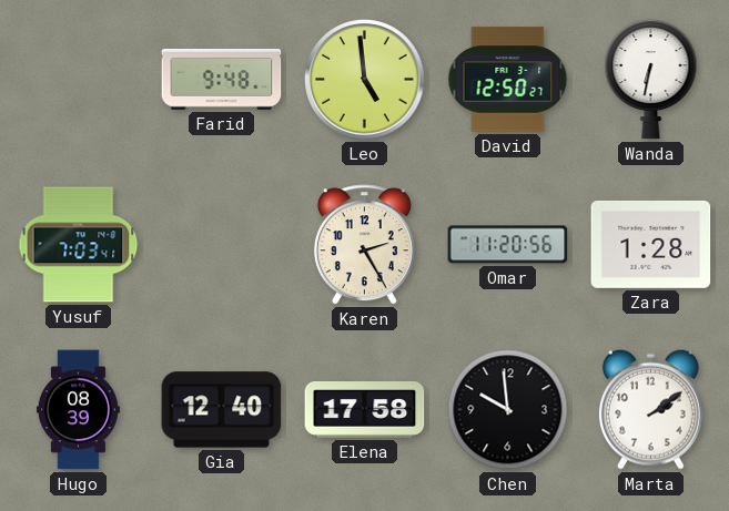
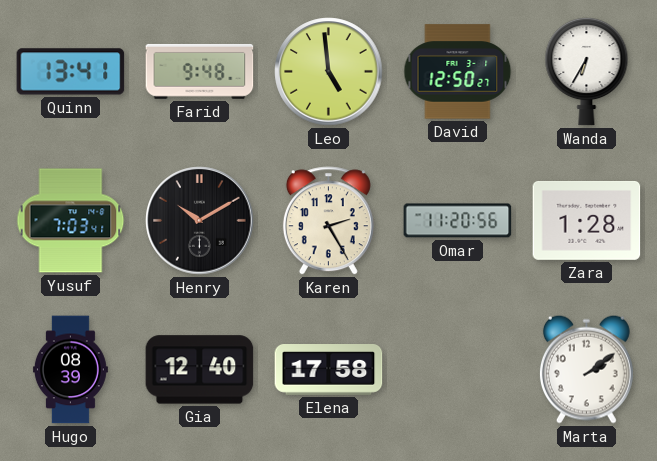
Quinn: none -> 13:41
Wanda: 6:32 -> 6:35
Henry: none -> 10:10
Chen: 9:59 -> none
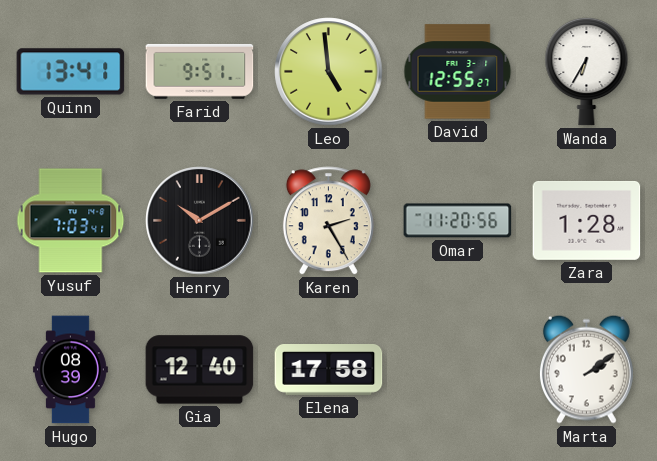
Farid: 9:48 -> 9:51
David: 12:50 -> 12:55
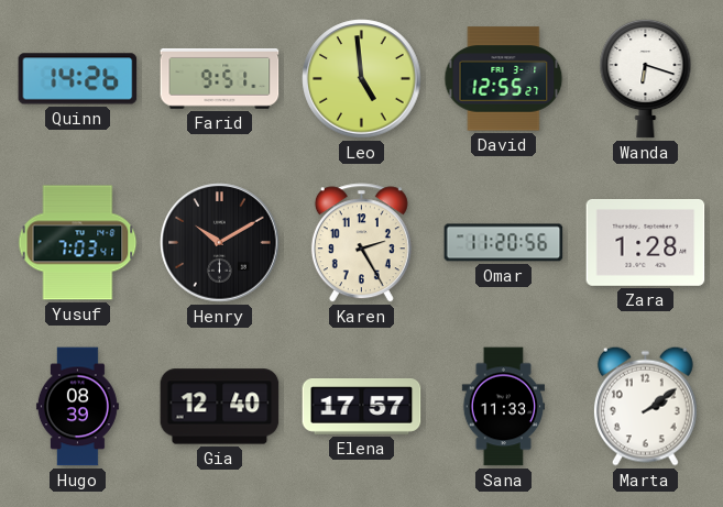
Quinn: 13:41 -> 14:26
Wanda: 6:35 -> 6:18
Elena: 17:58 -> 17:57
Sana: none -> 11:33
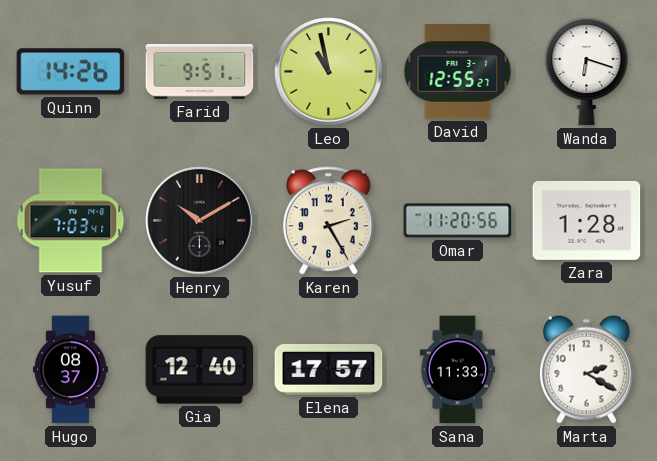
Leo: 4:59 -> 10:58
Hugo: 08:39 -> 08:37
Marta: 2:09 -> 2:20
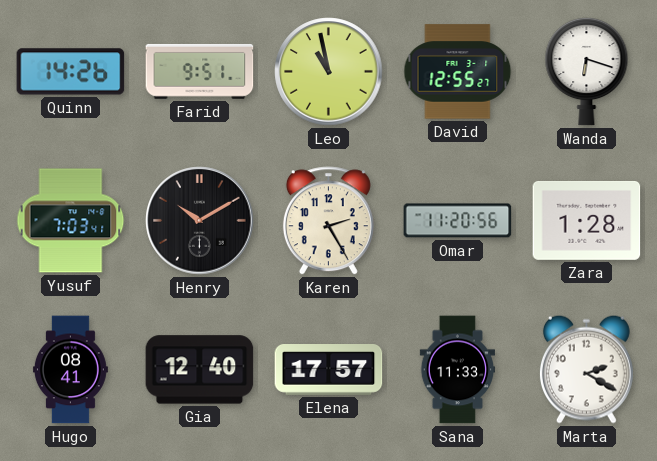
Hugo: 08:37 -> 08:41
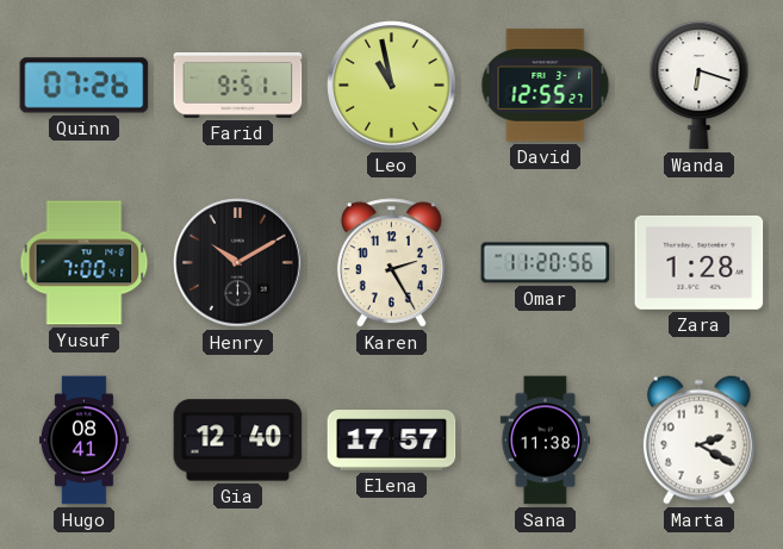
Quinn: 14:26 -> 07:26
Yusuf: 7:03 -> 7:00
Sana: 11:33 -> 11:38
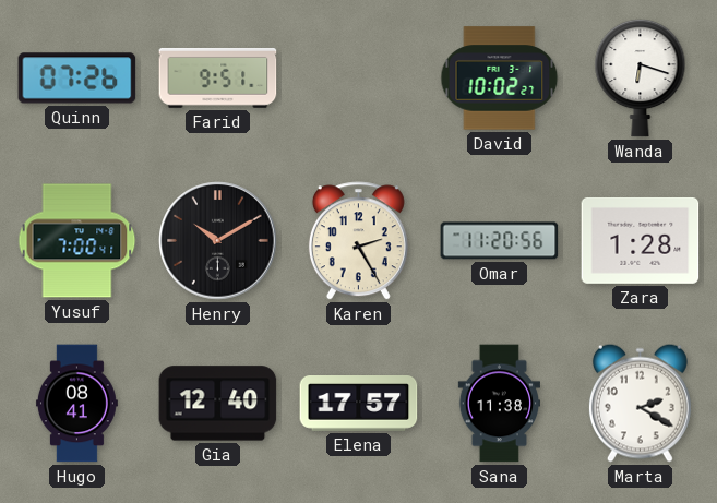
Leo: 10:58 -> none
David: 12:55 -> 10:02
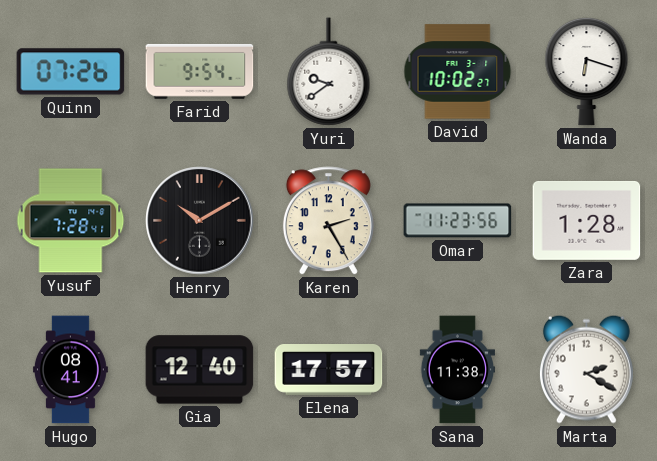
Farid: 9:51 -> 9:54
Yuri: none -> 9:39
Yusuf: 7:00 -> 7:28
Omar: 11:20 -> 11:23
